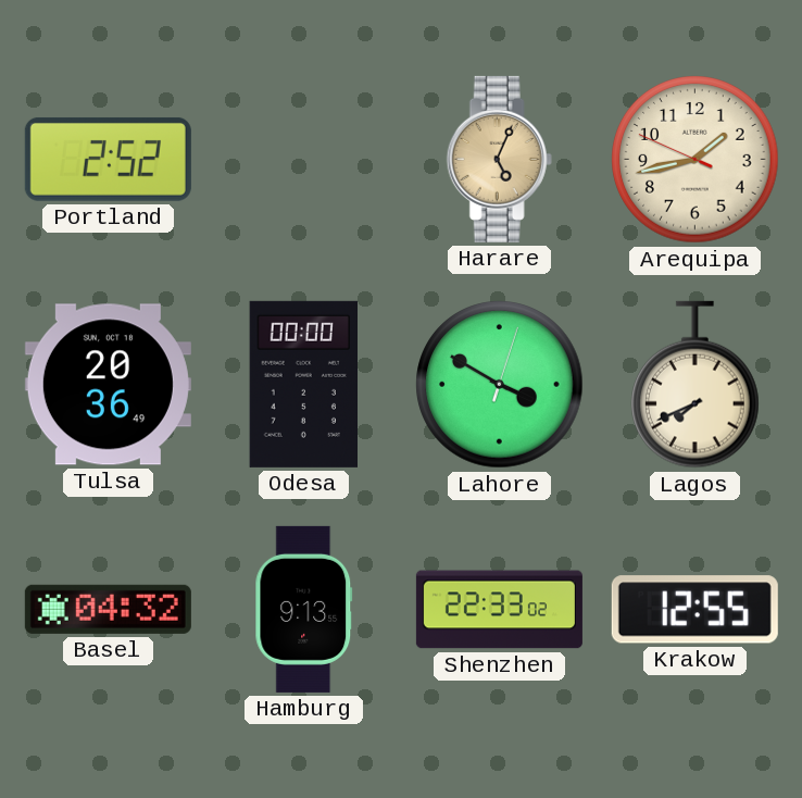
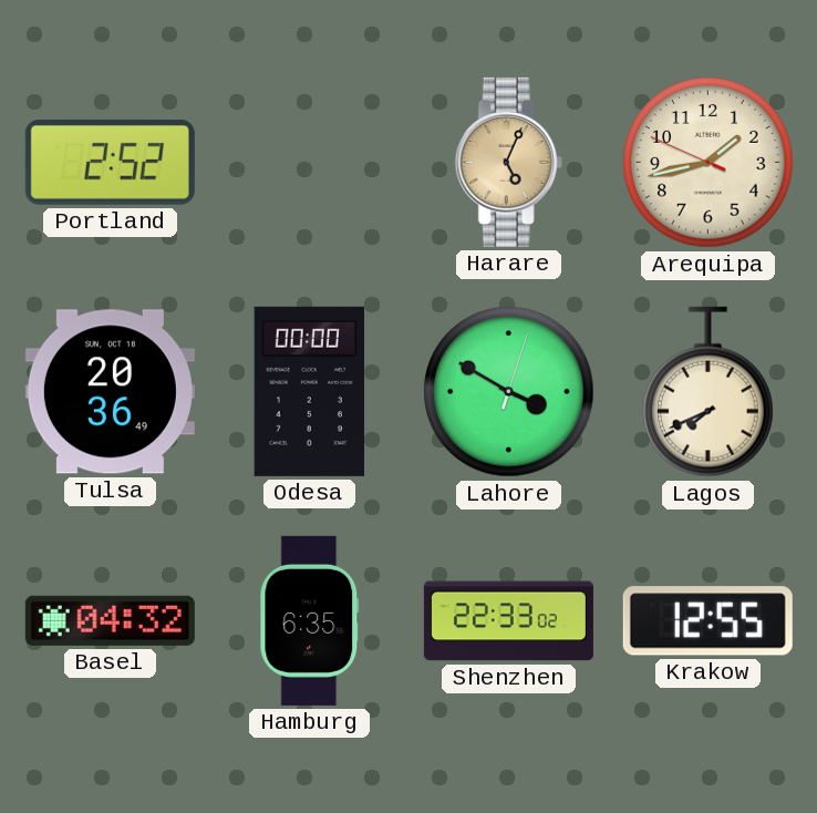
Hamburg: 9:13 -> 6:35
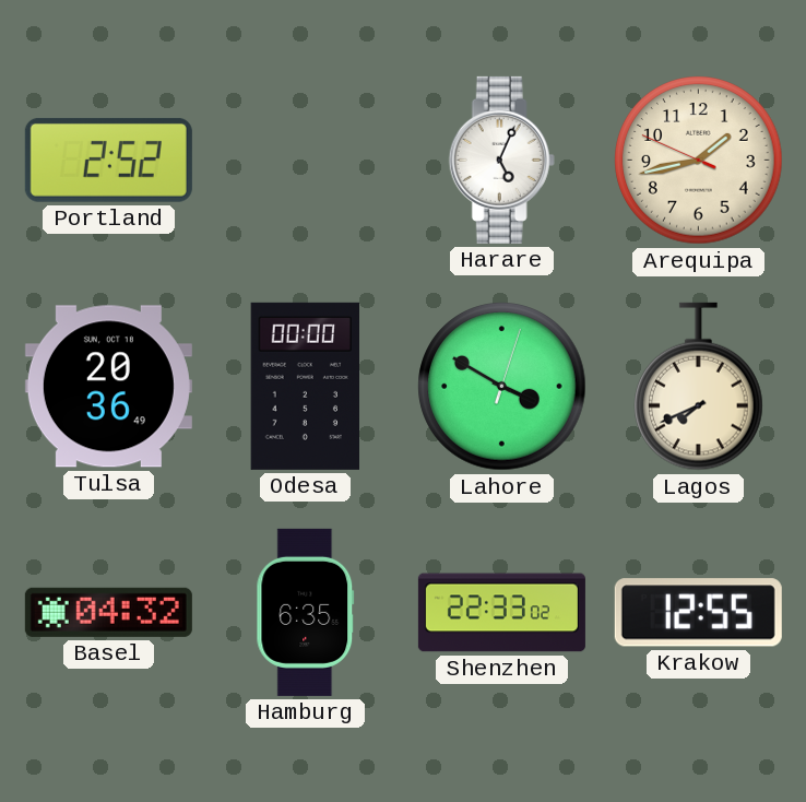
Harare dial: champagne -> white
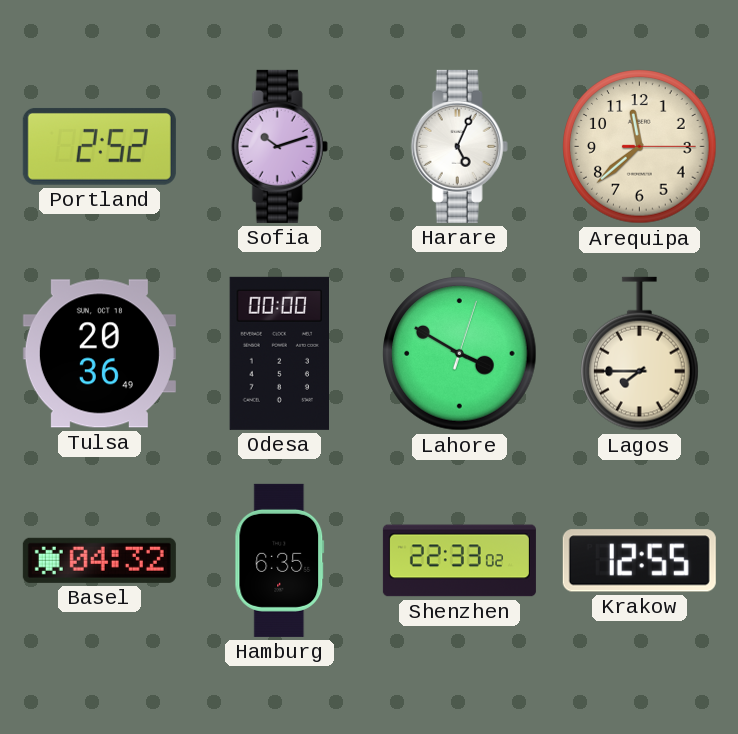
Sofia: none -> 10:12
Arequipa: 1:42 -> 11:38
Lagos: 7:41 -> 7:45
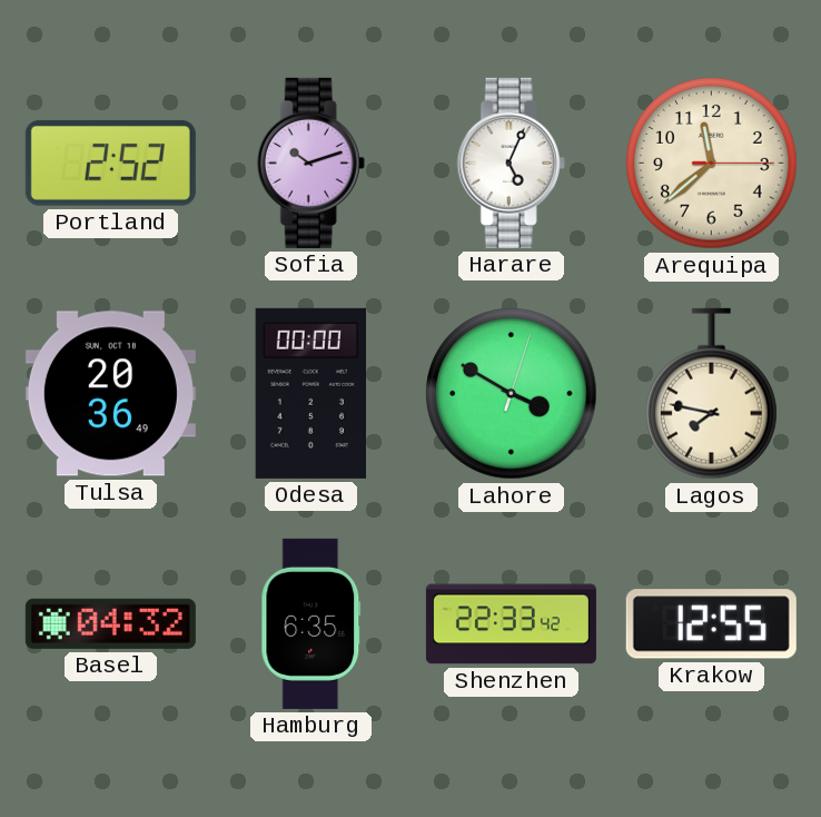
Lagos: 7:45 -> 7:47
Shenzhen: 22:33:02 -> 22:33:42
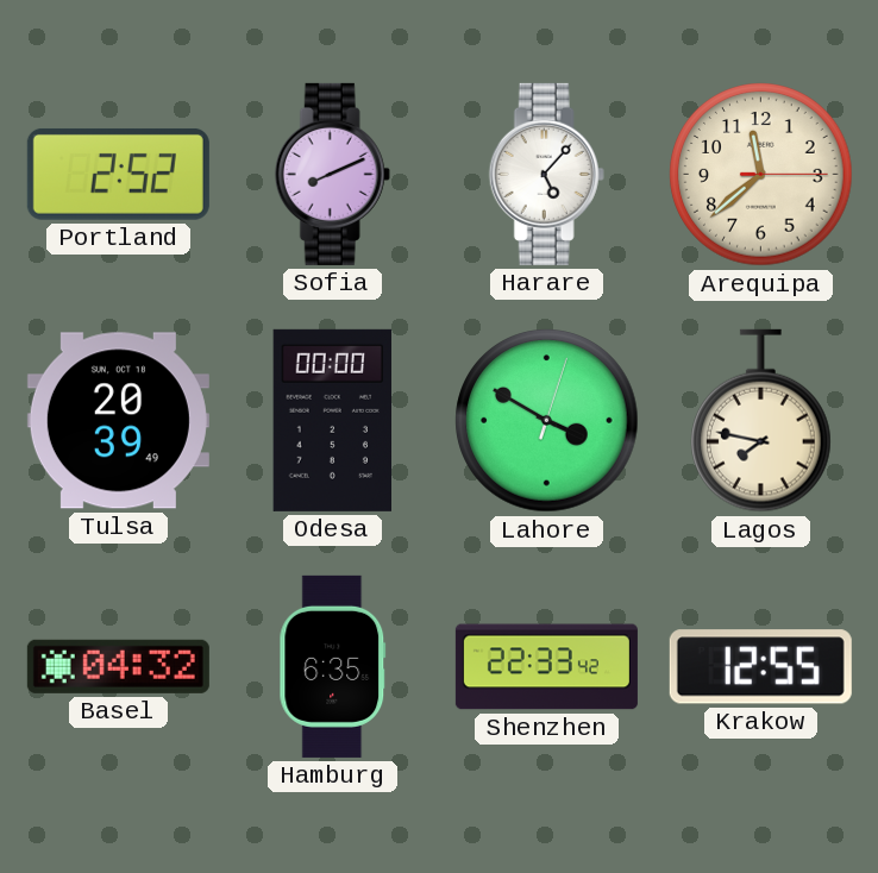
Sofia: 10:12 -> 8:11
Harare: 5:04 -> 5:07
Tulsa: 20:36 -> 20:39
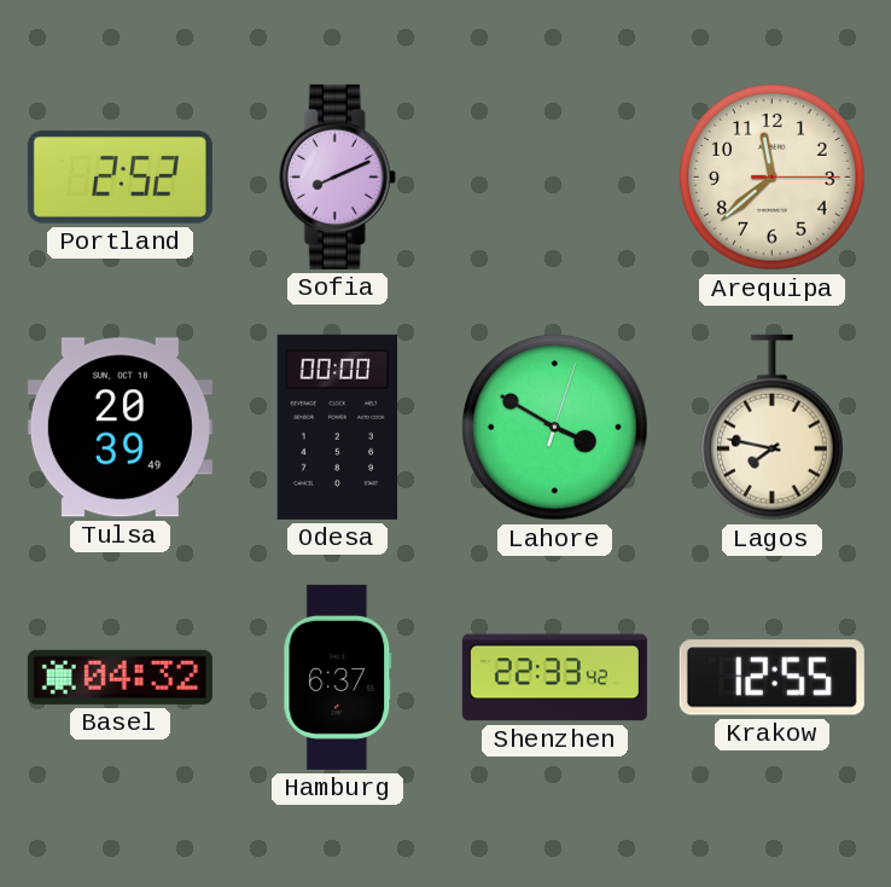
Harare: 5:07 -> none
Hamburg: 6:35 -> 6:37
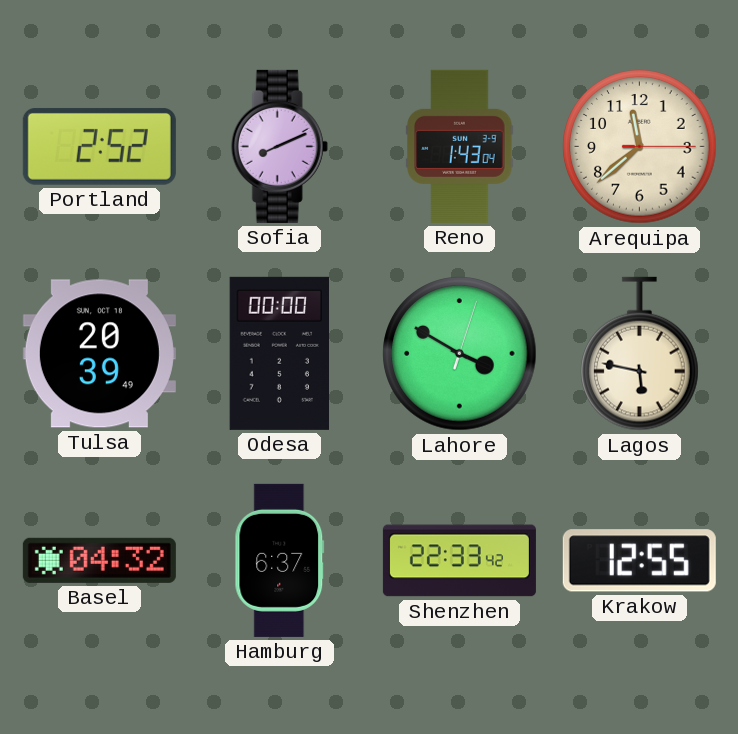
Reno: none -> 1:43
Lagos: 7:47 -> 5:47
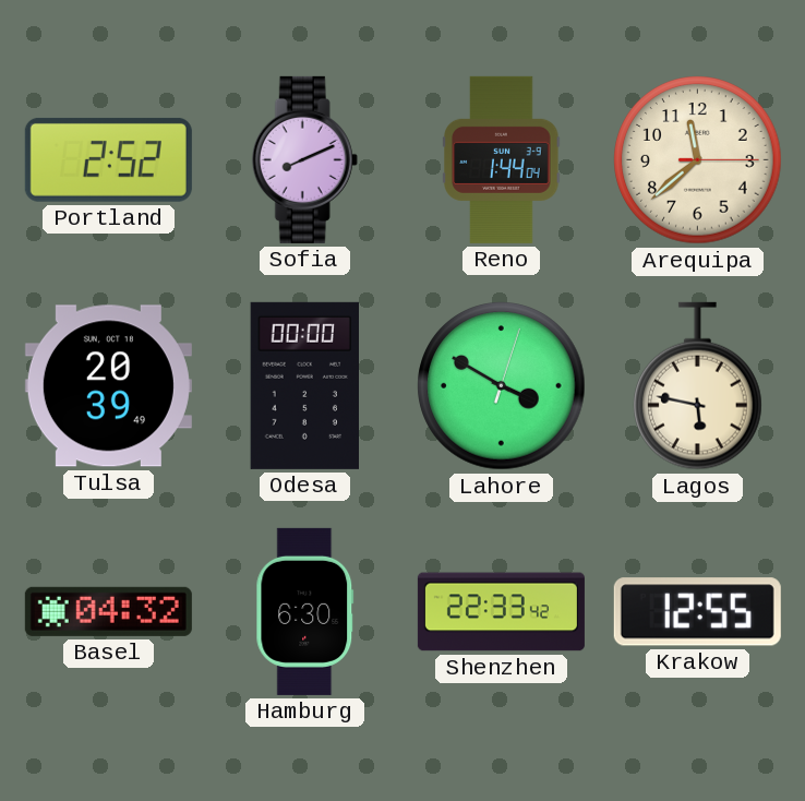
Reno: 1:43 -> 1:44
Hamburg: 6:37 -> 6:30
